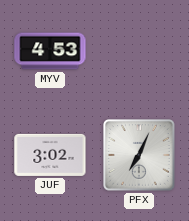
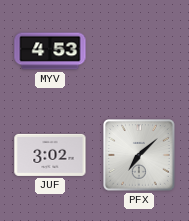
PFX: 7:04 -> 7:08
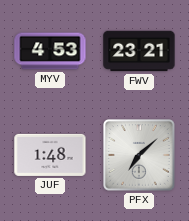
FWV: none -> 23:21
JUF: 3:02 -> 1:48
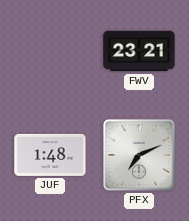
MYV: 4:53 -> none
PFX: 7:08 -> 7:11
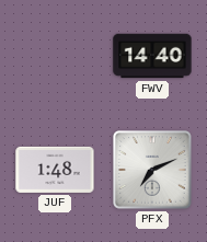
FWV: 23:21 -> 14:40
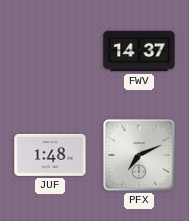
FWV: 14:40 -> 14:37
